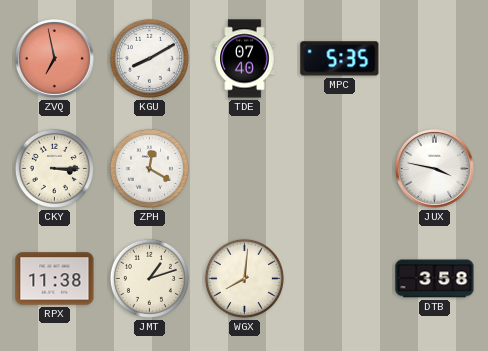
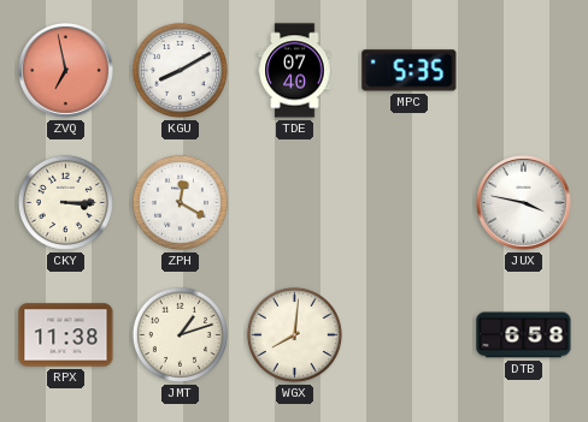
DTB: 3:58 -> 6:58
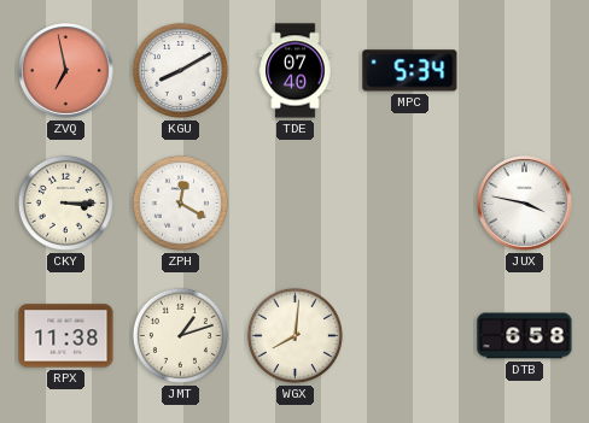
MPC: 5:35 -> 5:34
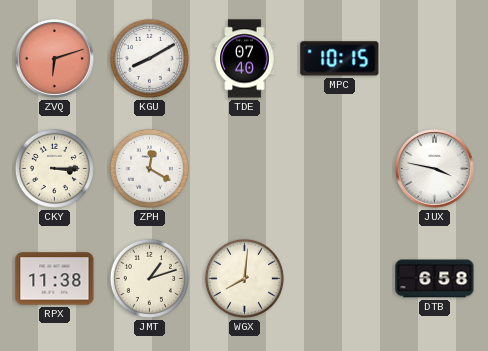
ZVQ: 6:58 -> 6:12
MPC: 5:34 -> 10:15
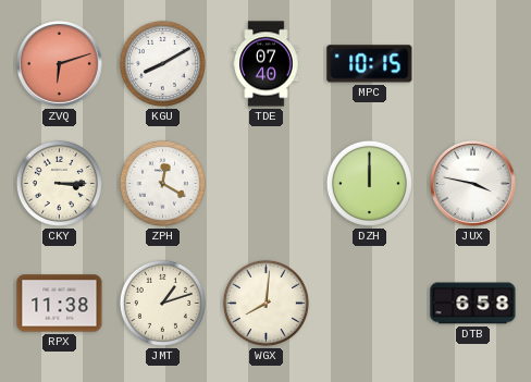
DZH: none -> 12:00
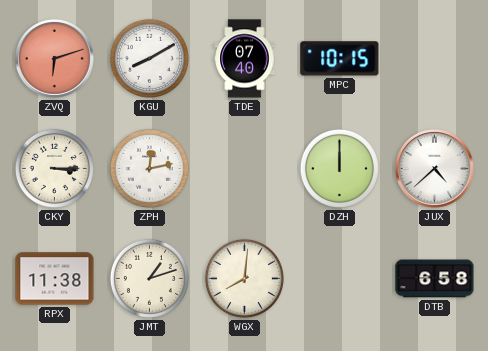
ZPH: 12:20 -> 12:13
JUX: 3:47 -> 4:38
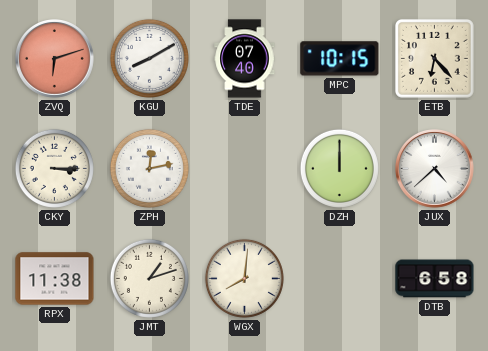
ETB: none -> 6:23
